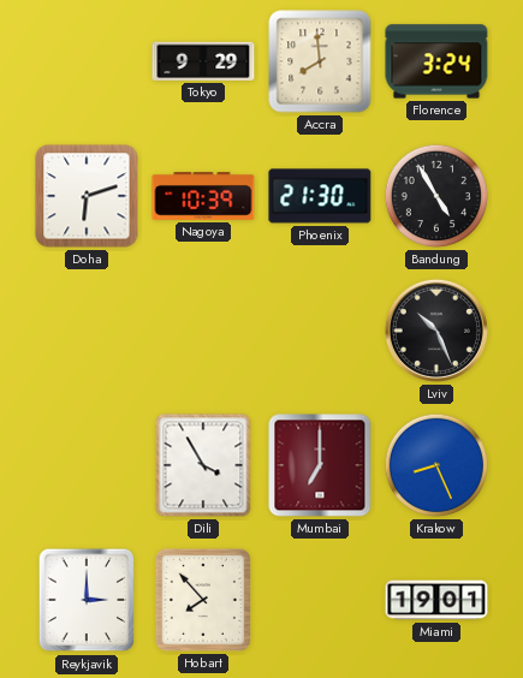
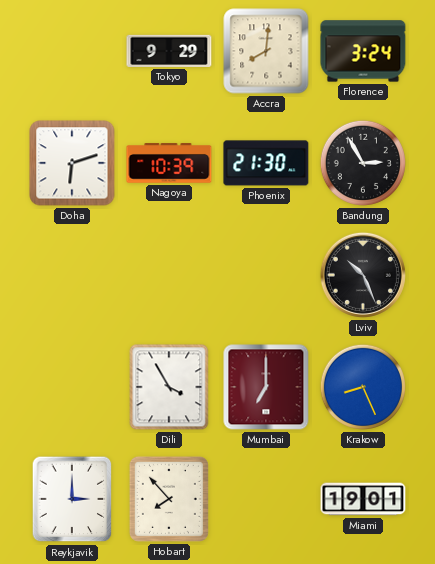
Accra: 7:59 -> 8:01
Bandung: 4:55 -> 2:55
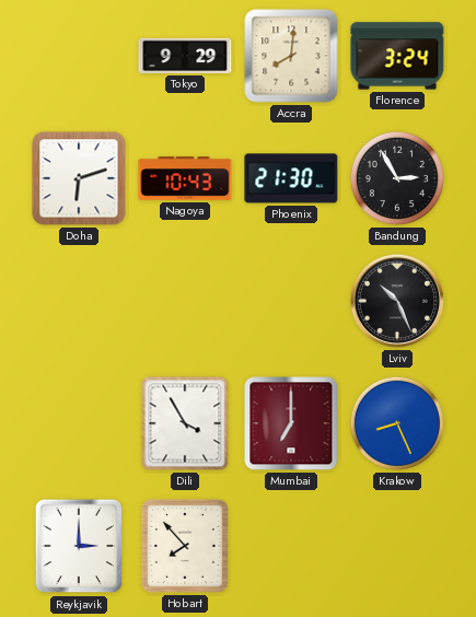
Nagoya: 10:39 -> 10:43
Miami: 19:01 -> none
